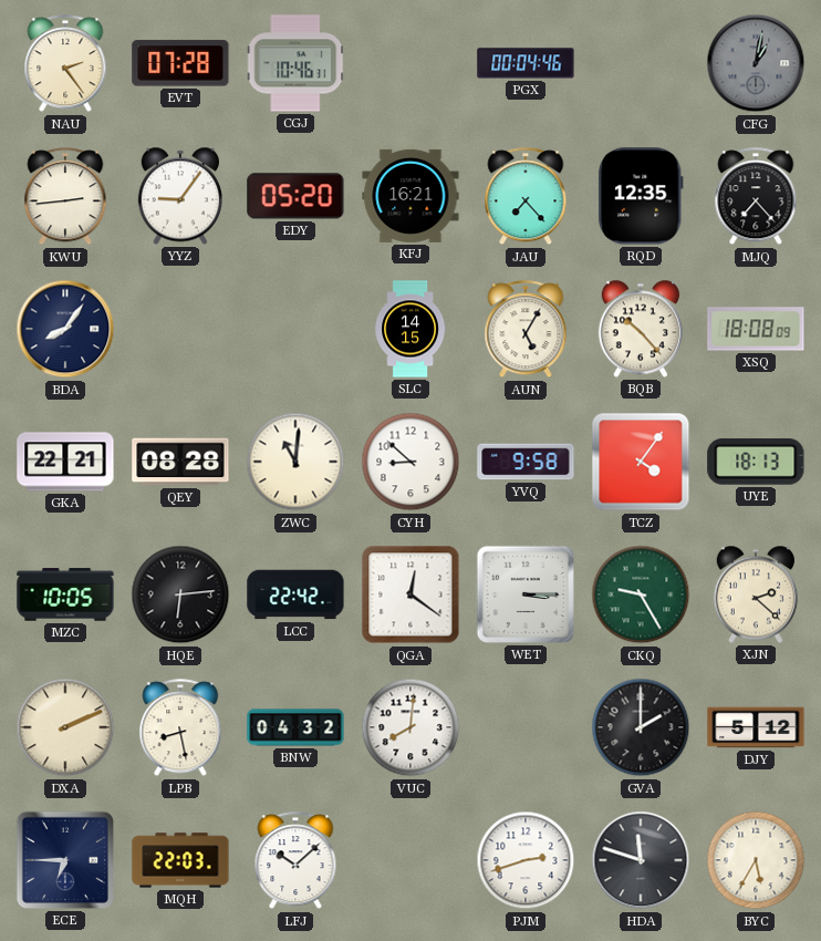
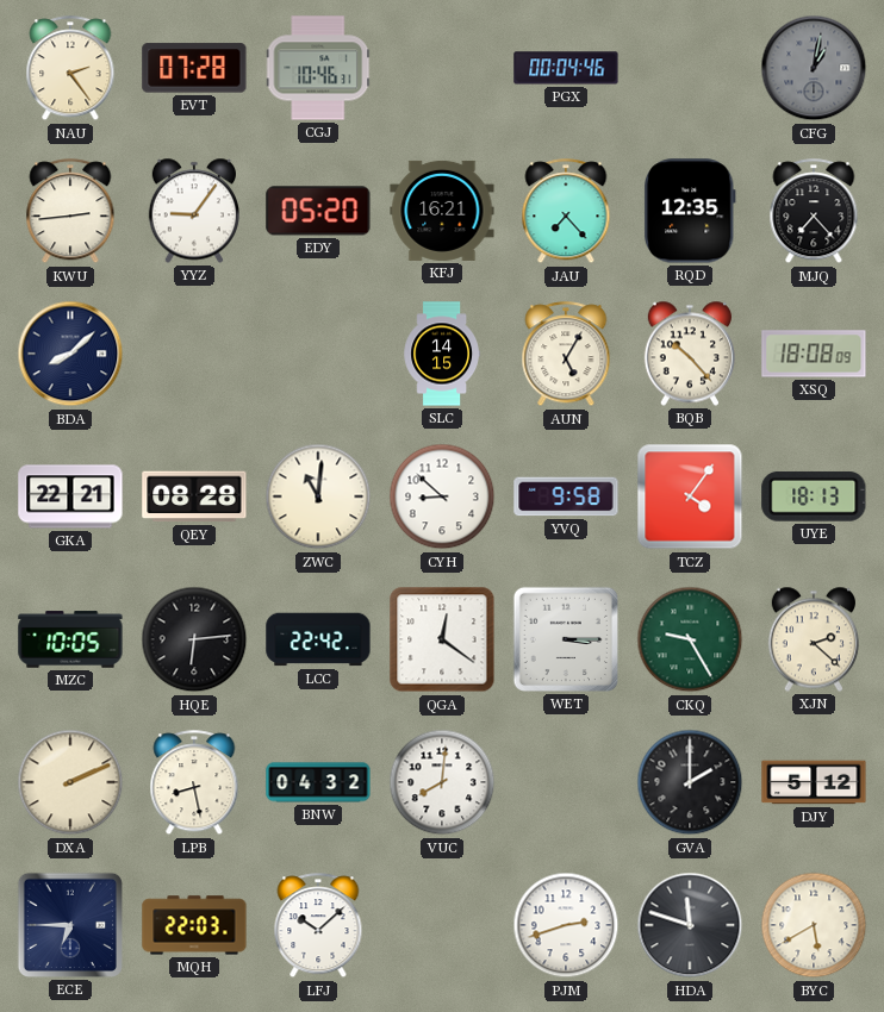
BDA: 8:06 -> 8:08
BYC: 5:35 -> 5:40
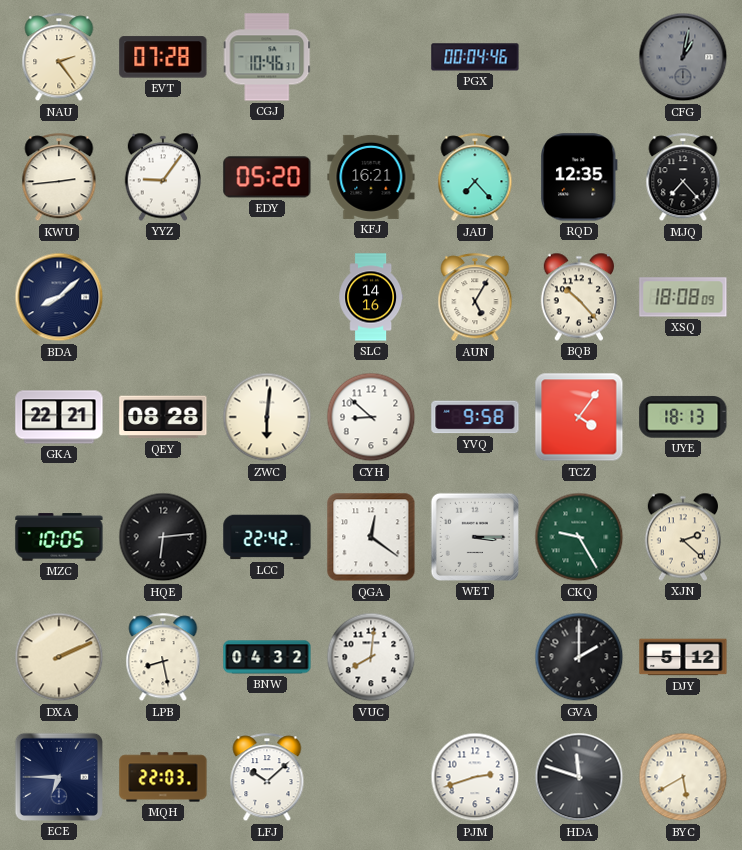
SLC: 14:15 -> 14:16
ZWC: 11:01 -> 6:01
